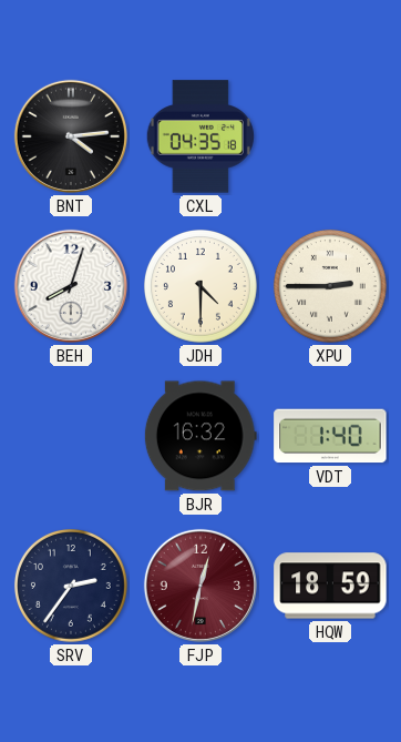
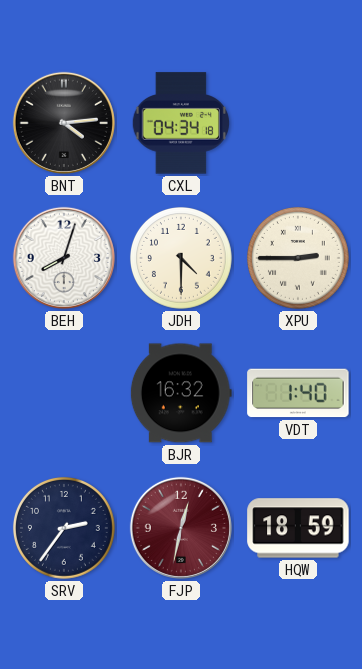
CXL: 04:35 -> 04:34
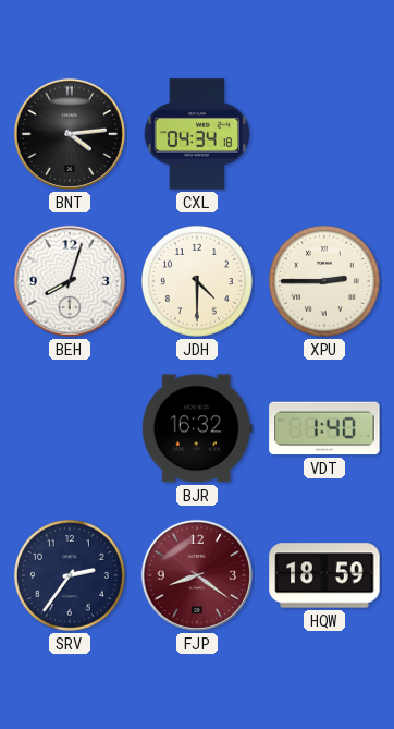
FJP: 12:32 -> 8:21
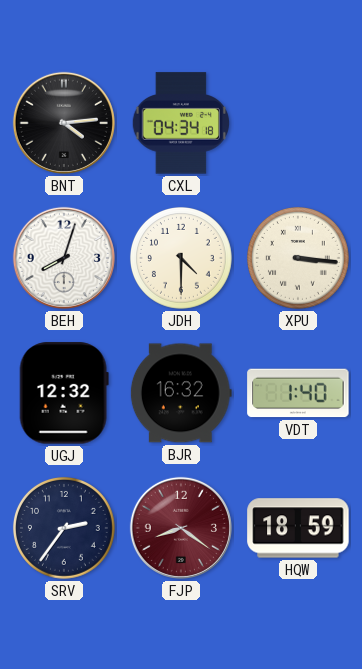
XPU: 2:45 -> 3:16
UGJ: none -> 12:32
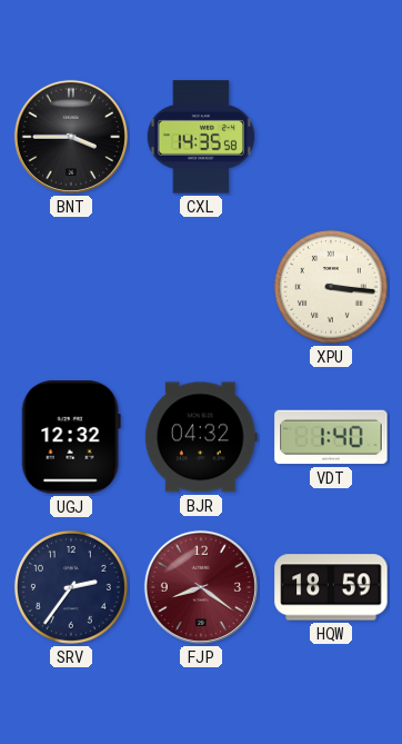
BNT: 4:14 -> 3:45
CXL: 04:34 -> 14:35
BEH: 8:03 -> none
JDH: 4:30 -> none
BJR: 16:32 -> 04:32
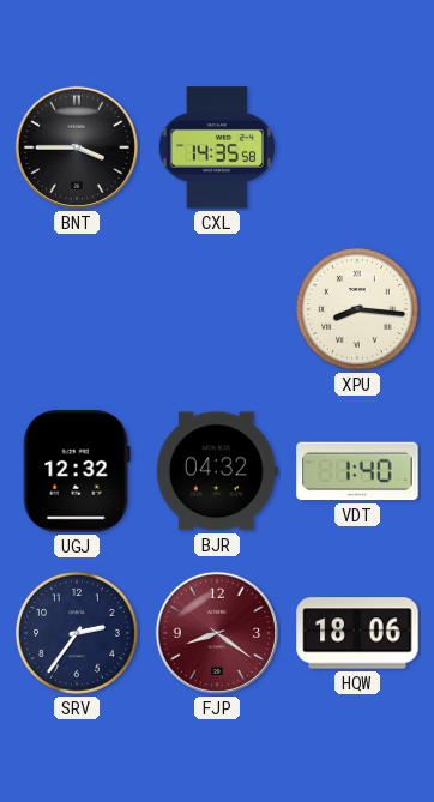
XPU: 3:16 -> 8:16
HQW: 18:59 -> 18:06
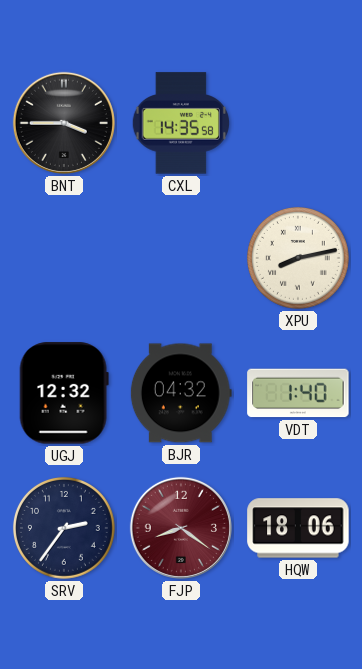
XPU: 8:16 -> 8:13
